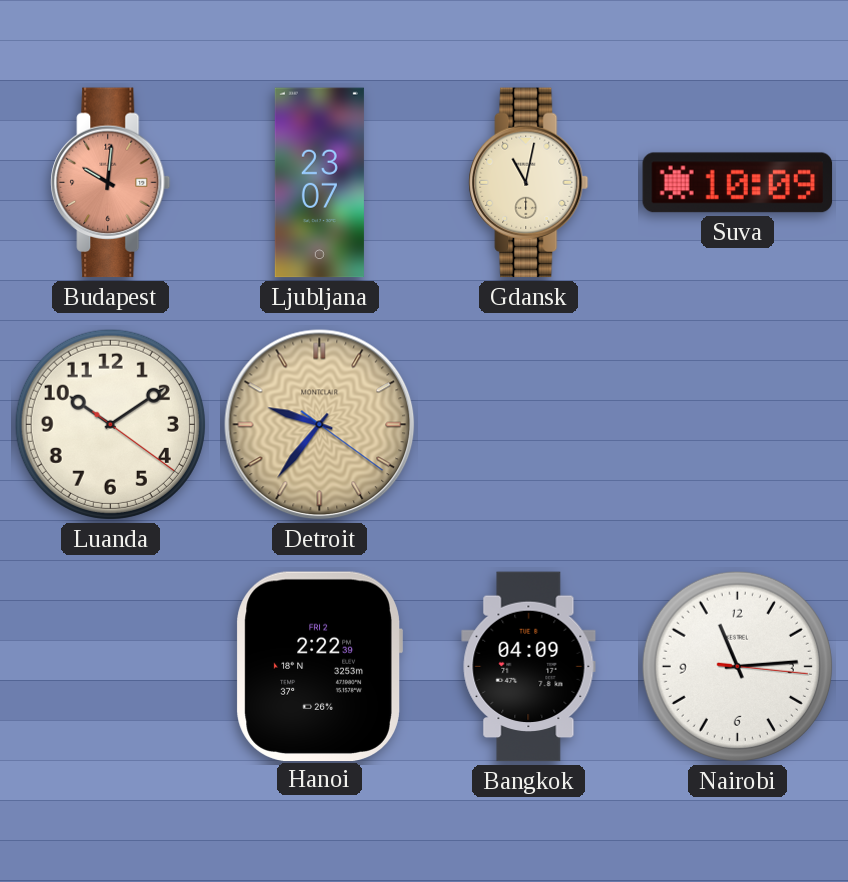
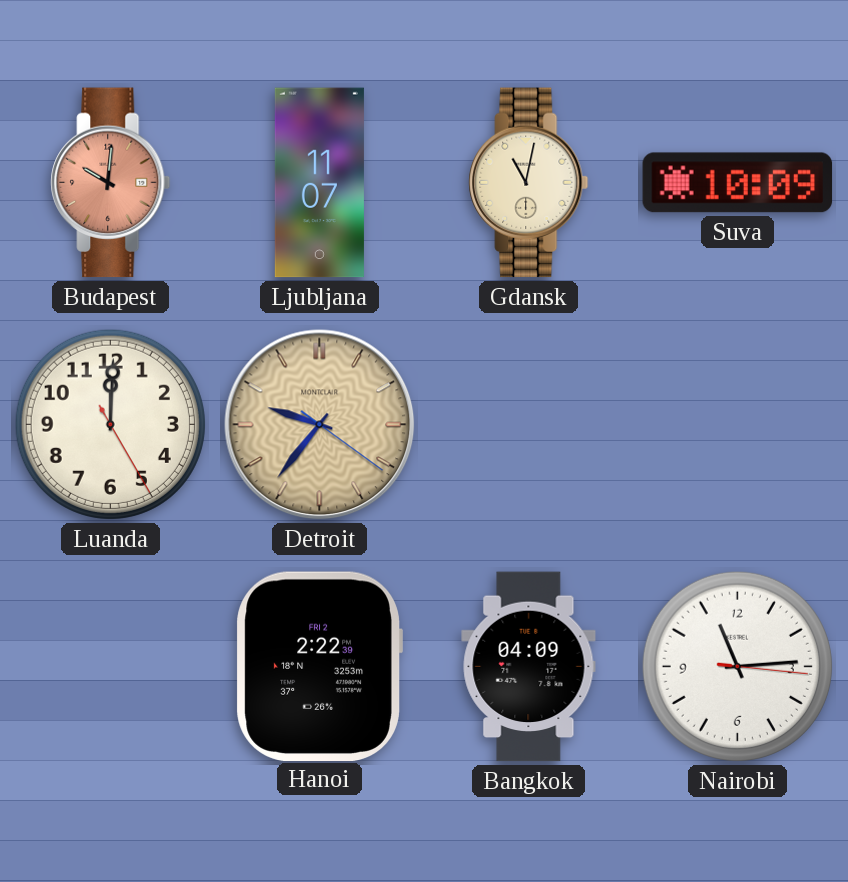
Ljubljana: 23:07 -> 11:07
Luanda: 10:09 -> 12:00
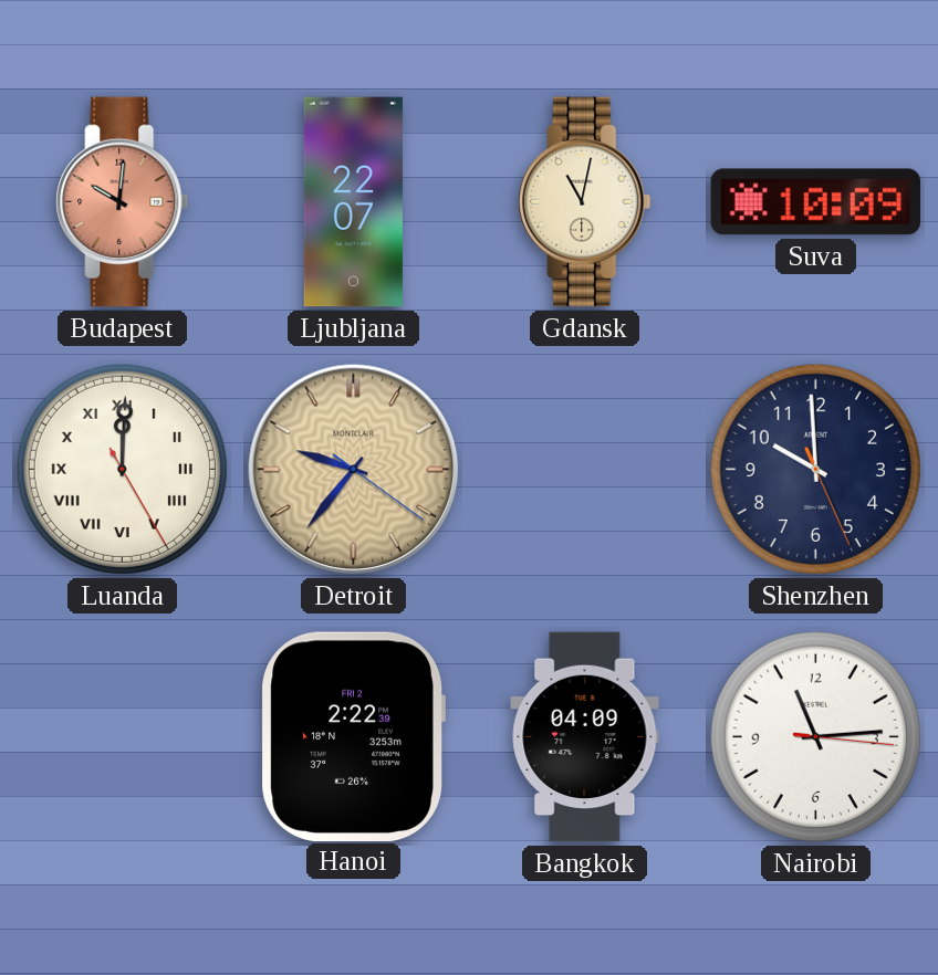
Ljubljana: 11:07 -> 22:07
Luanda numerals: Arabic -> Roman
Shenzhen: none -> 9:59
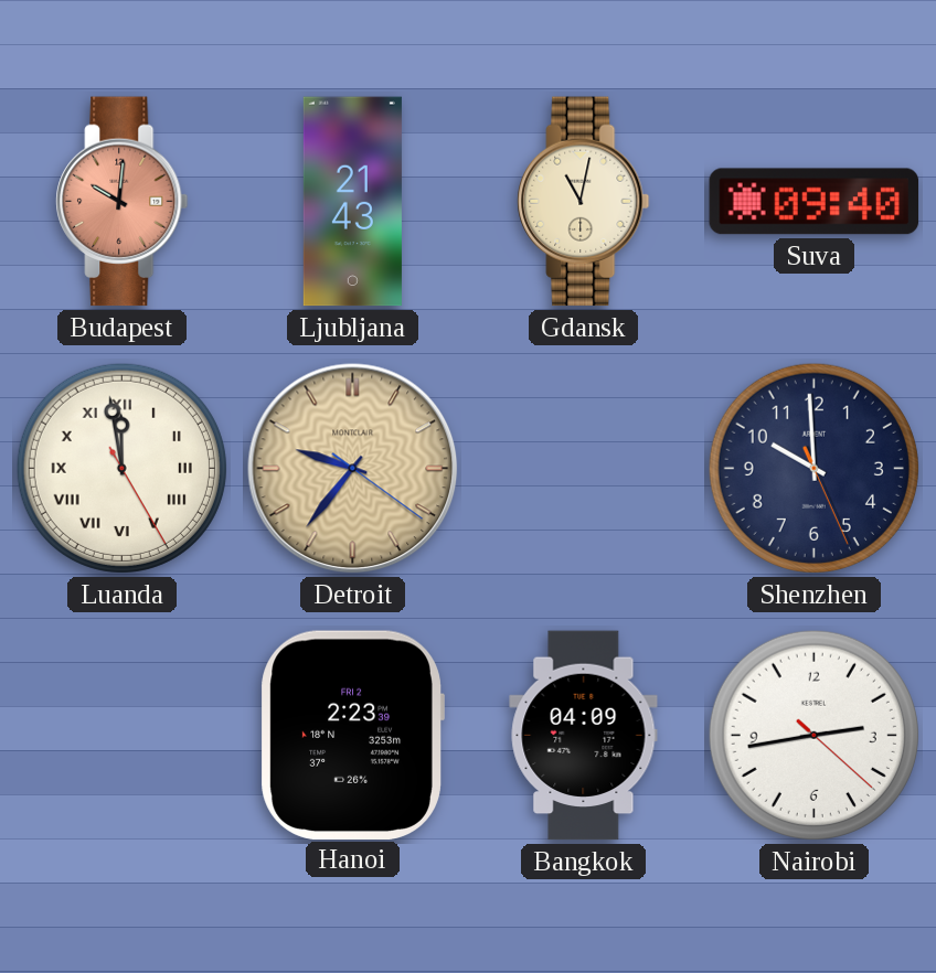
Ljubljana: 22:07 -> 21:43
Suva: 10:09 -> 09:40
Luanda: 12:00 -> 11:58
Hanoi: 2:22 -> 2:23
Nairobi: 11:14 -> 2:43
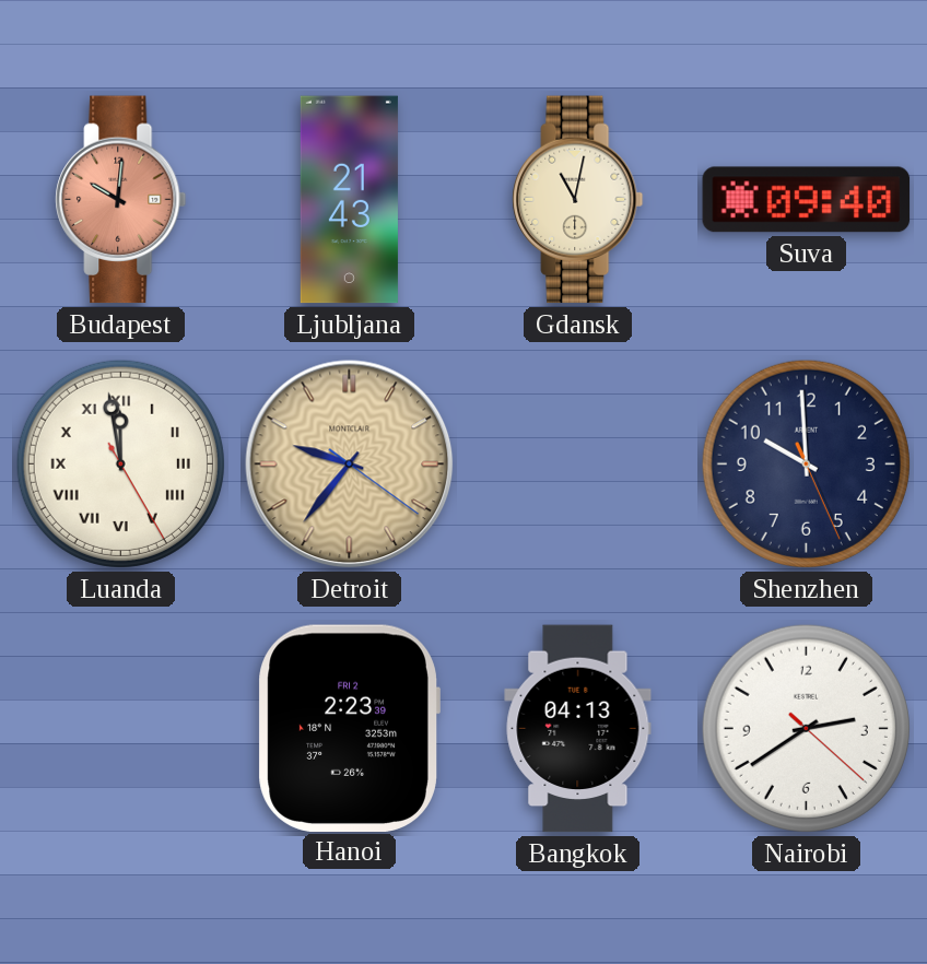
Bangkok: 04:09 -> 04:13
Nairobi: 2:43 -> 2:39
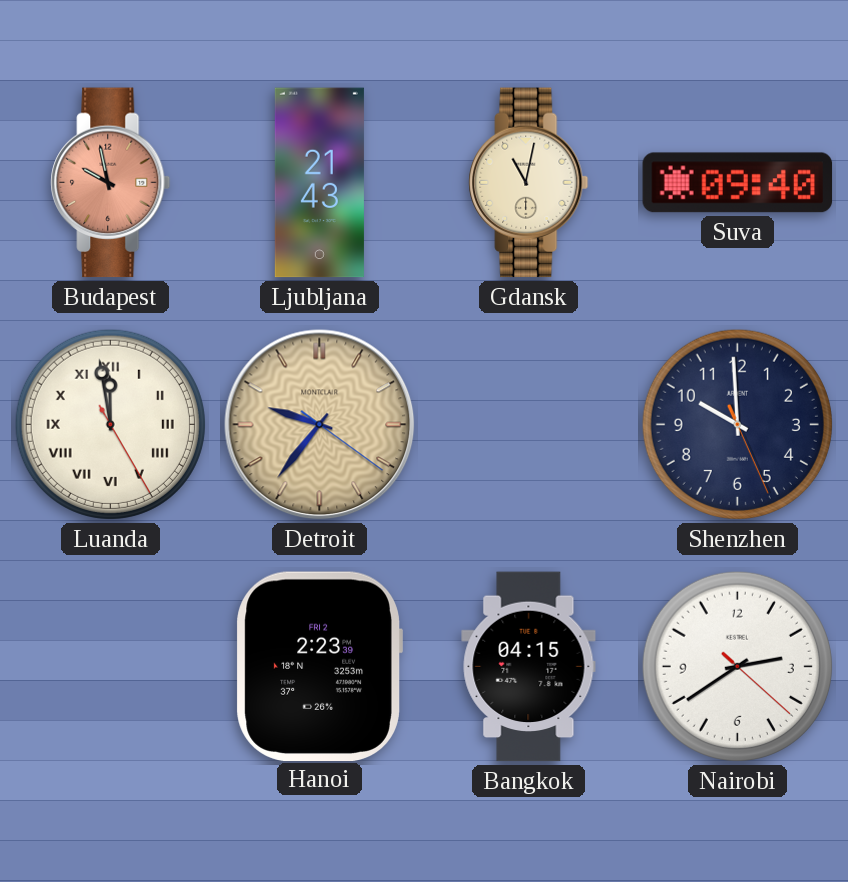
Budapest: 10:01 -> 9:58
Bangkok: 04:13 -> 04:15
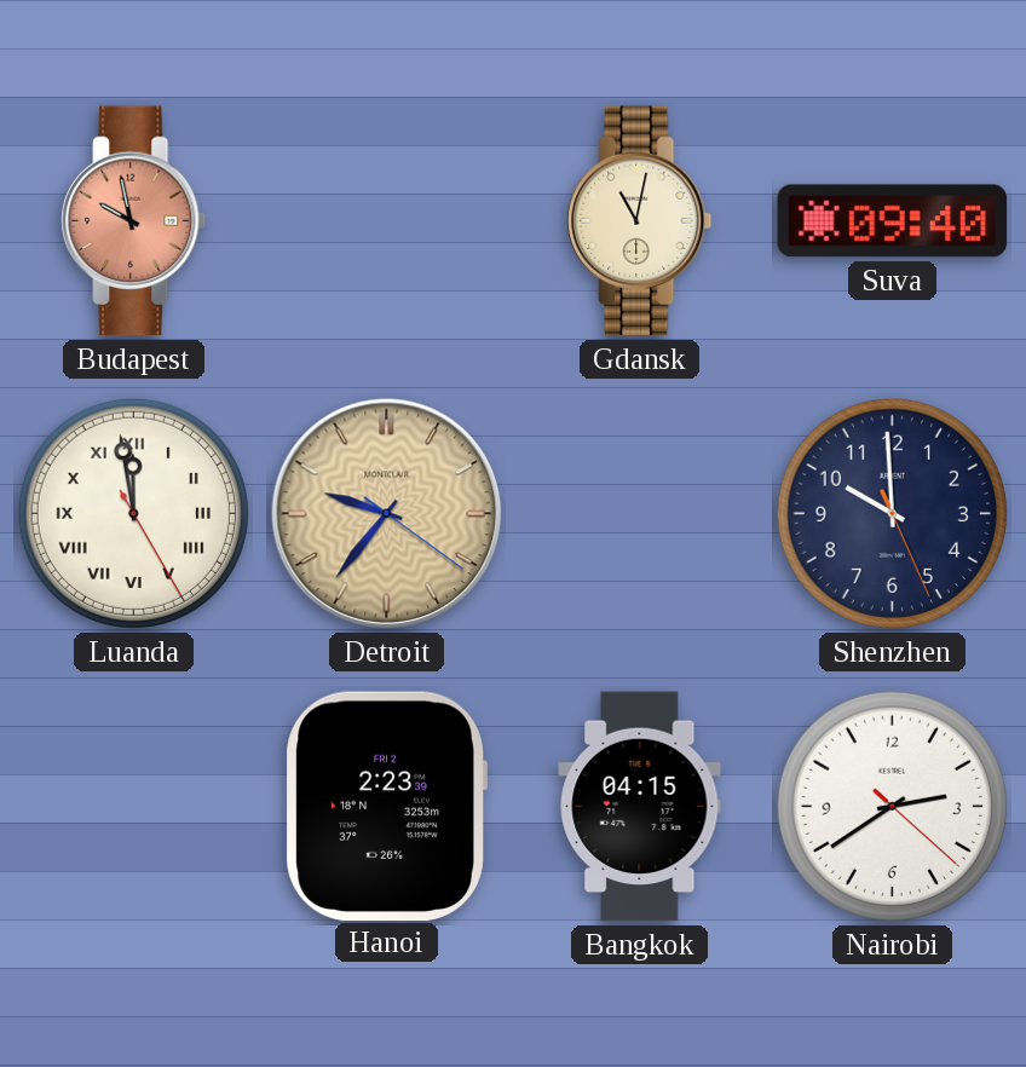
Ljubljana: 21:43 -> none
